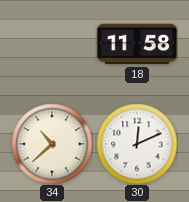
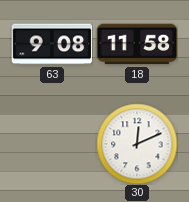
63: none -> 9:08
34: 10:38 -> none
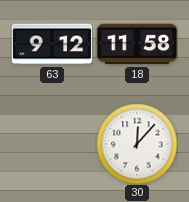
63: 9:08 -> 9:12
30: 12:11 -> 12:07
